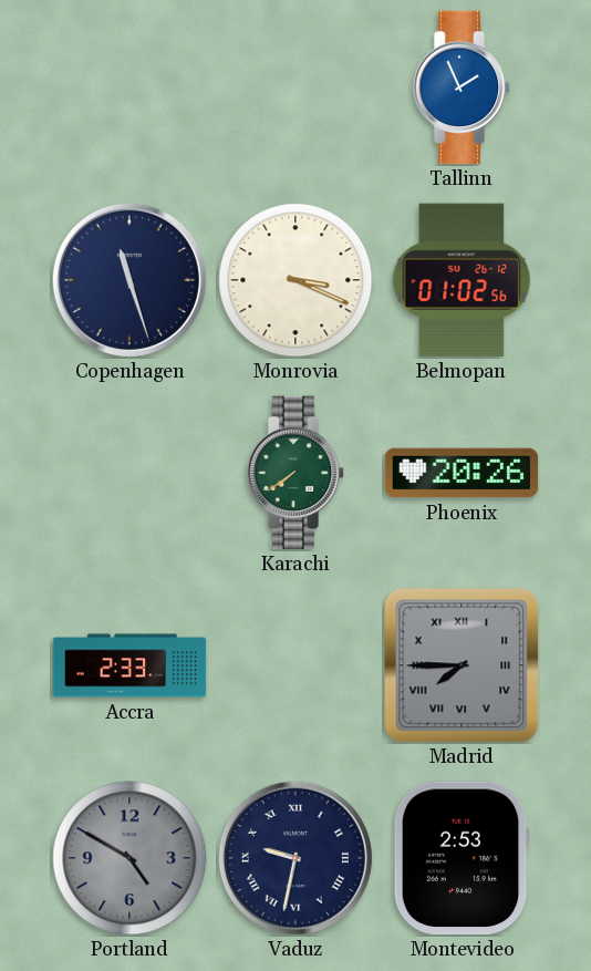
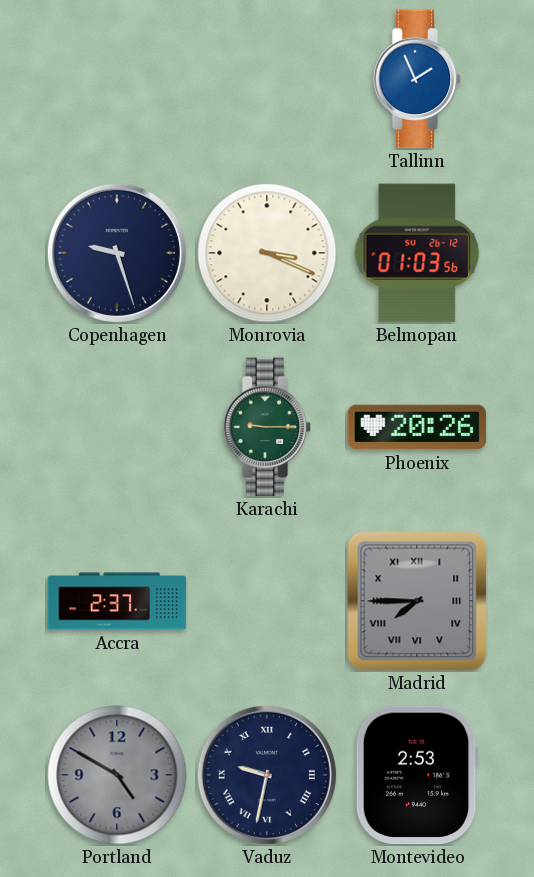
Copenhagen: 11:27 -> 9:27
Belmopan: 01:02 -> 01:03
Karachi: 7:39 -> 9:15
Accra: 2:33 -> 2:37
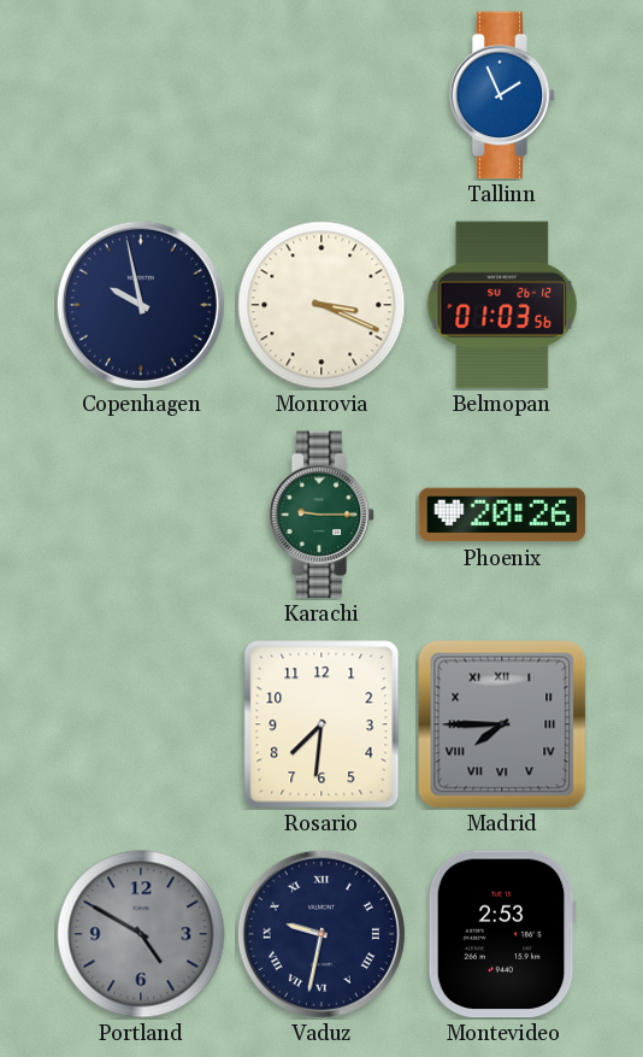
Copenhagen: 9:27 -> 9:58
Accra: 2:37 -> none
Rosario: none -> 7:31
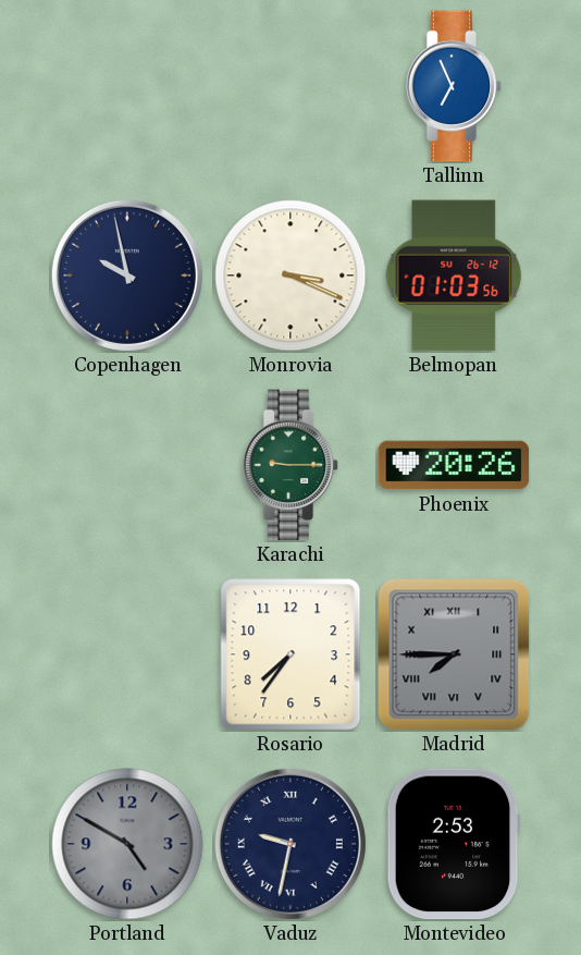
Tallinn: 1:56 -> 6:56
Rosario: 7:31 -> 7:36
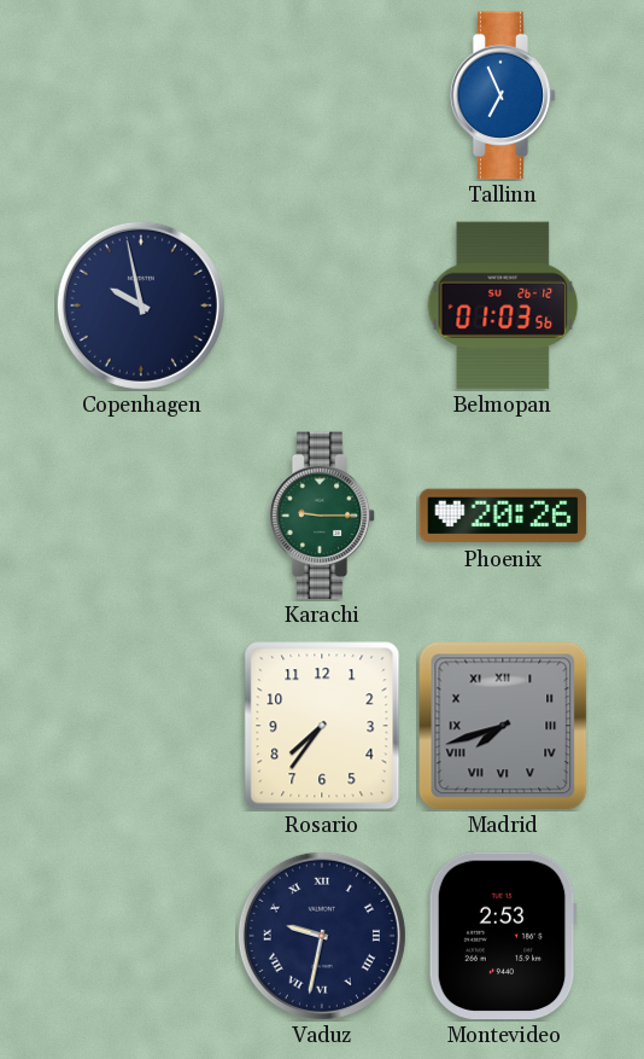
Monrovia: 3:19 -> none
Madrid: 7:45 -> 7:42
Portland: 4:50 -> none
